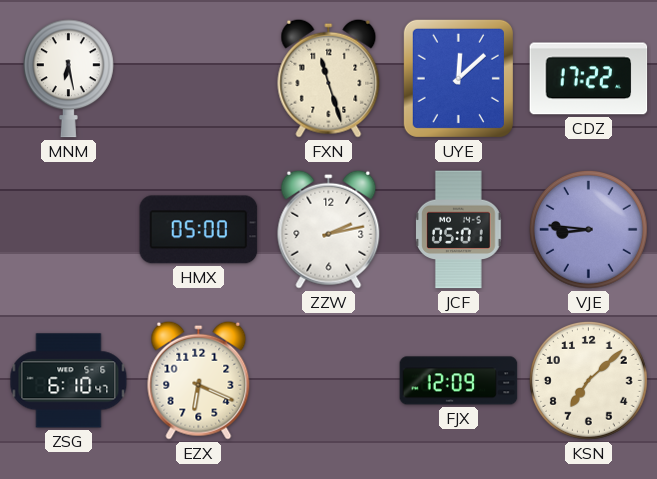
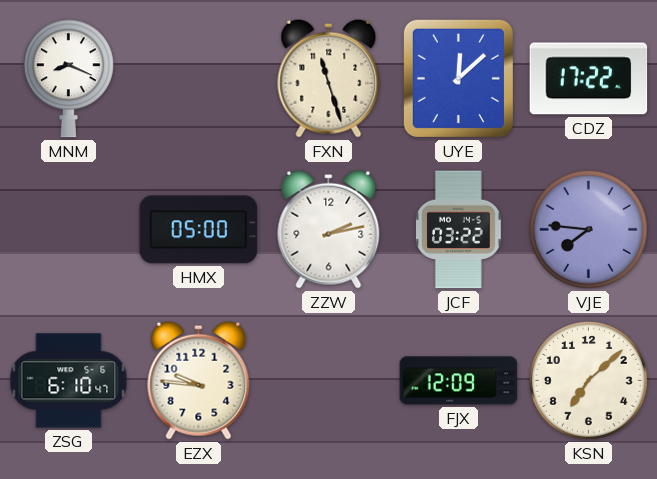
MNM: 6:28 -> 8:19
JCF: 05:01 -> 03:22
VJE: 8:46 -> 7:46
EZX: 6:19 -> 9:46
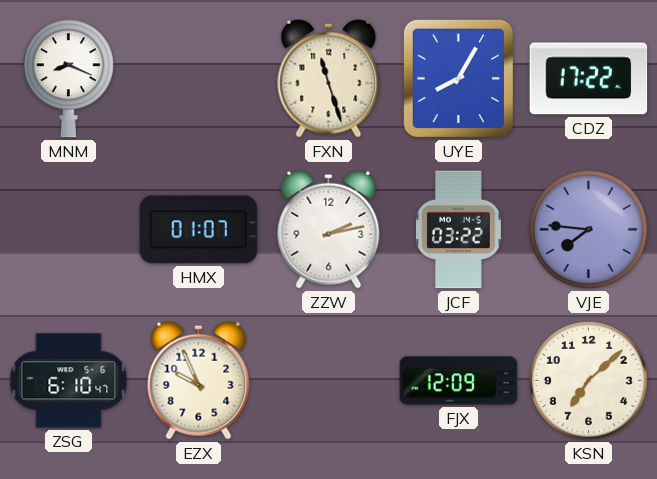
UYE: 12:08 -> 8:05
HMX: 05:00 -> 01:07
EZX: 9:46 -> 9:56
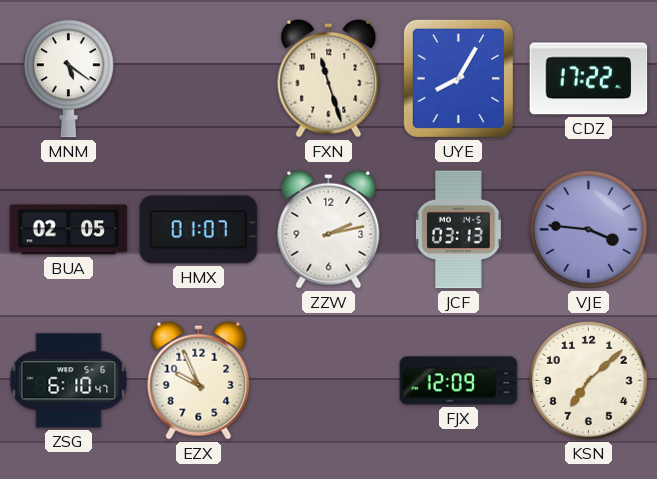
MNM: 8:19 -> 5:21
BUA: none -> 02:05
JCF: 03:22 -> 03:13
VJE: 7:46 -> 3:46
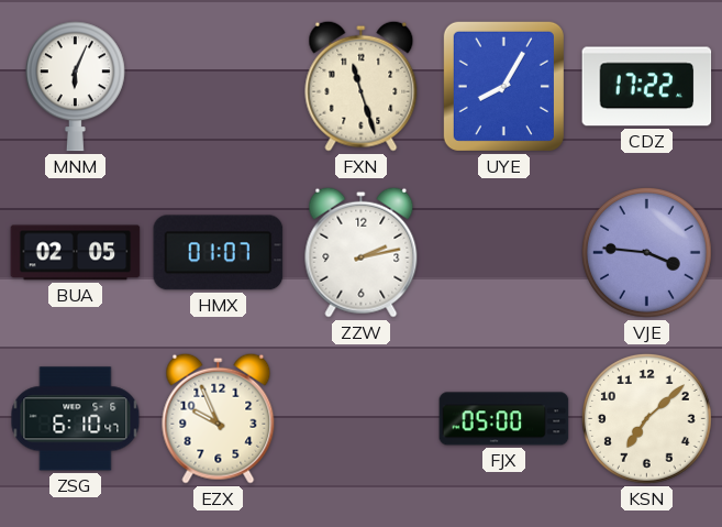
MNM: 5:21 -> 6:04
JCF: 03:13 -> none
FJX: 12:09 -> 05:00
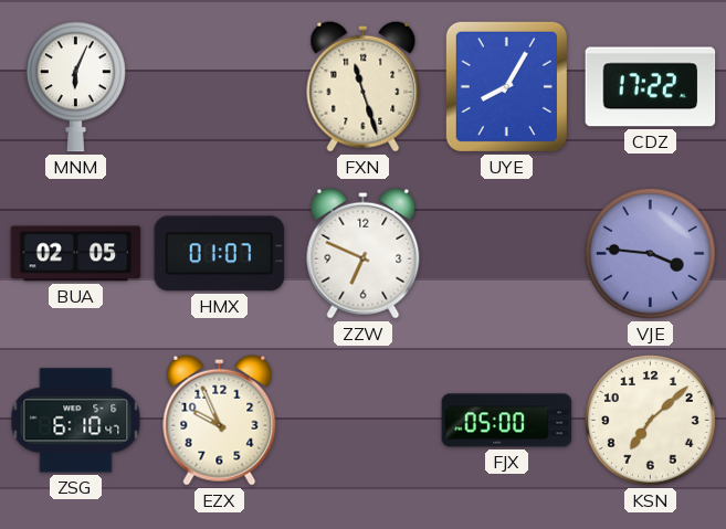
ZZW: 2:13 -> 6:49
